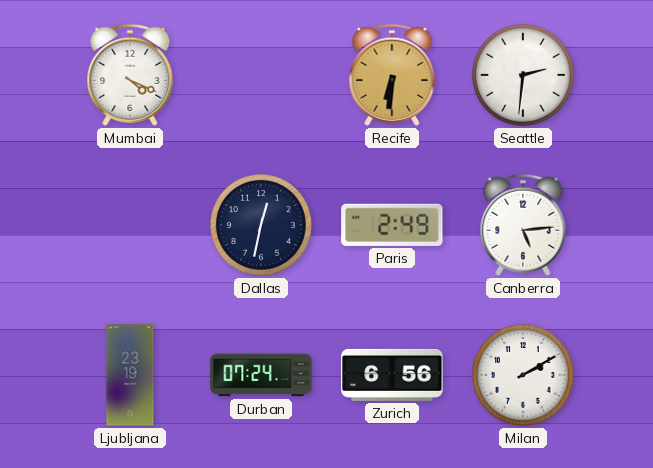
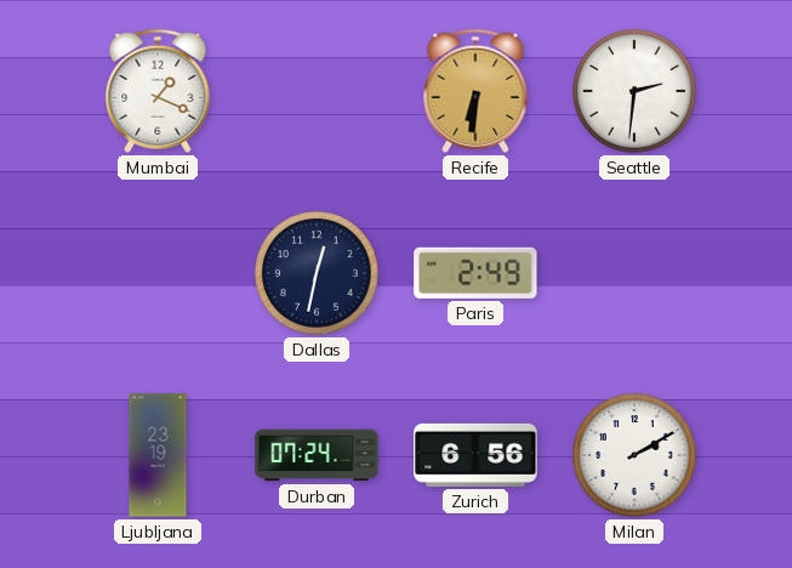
Mumbai: 4:19 -> 1:19
Canberra: 5:14 -> none
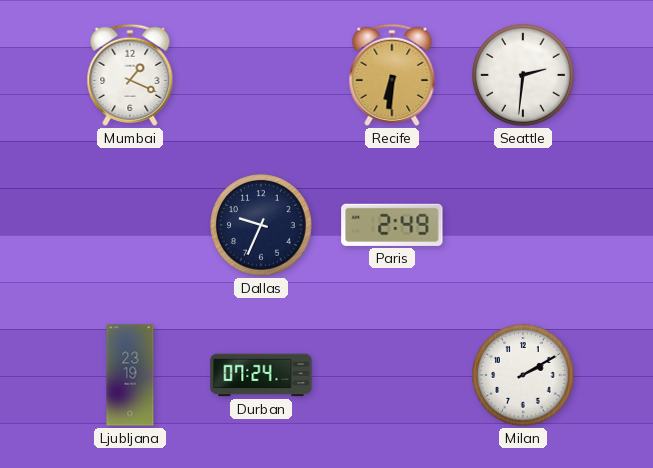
Dallas: 12:32 -> 9:34
Zurich: 6:56 -> none
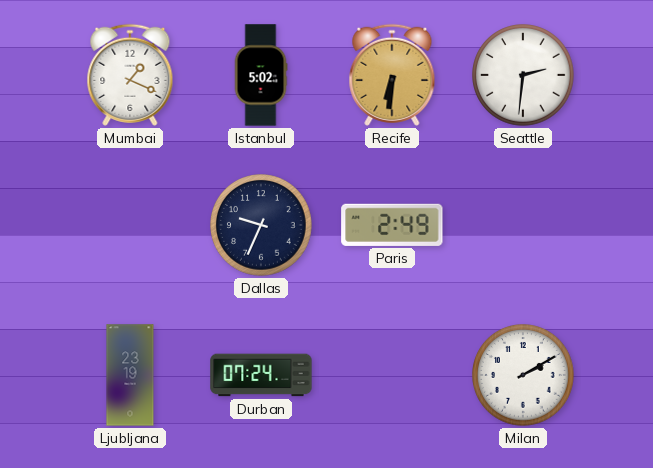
Istanbul: none -> 5:02
